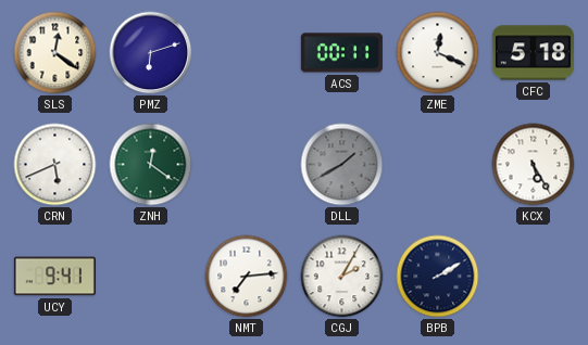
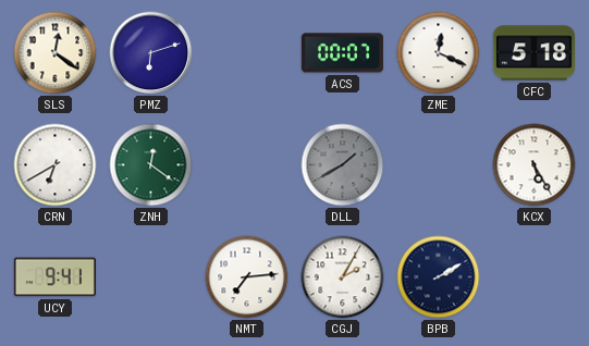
ACS: 00:11 -> 00:07
CRN: 5:41 -> 6:40
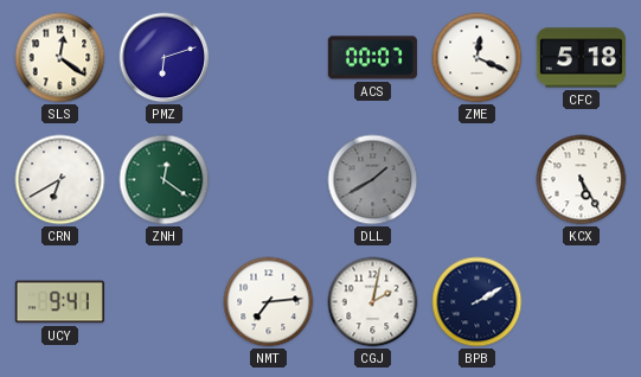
CGJ: 2:05 -> 2:02
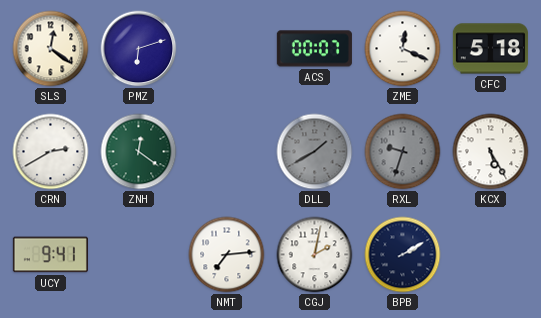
CRN: 6:40 -> 2:40
RXL: none -> 9:33
